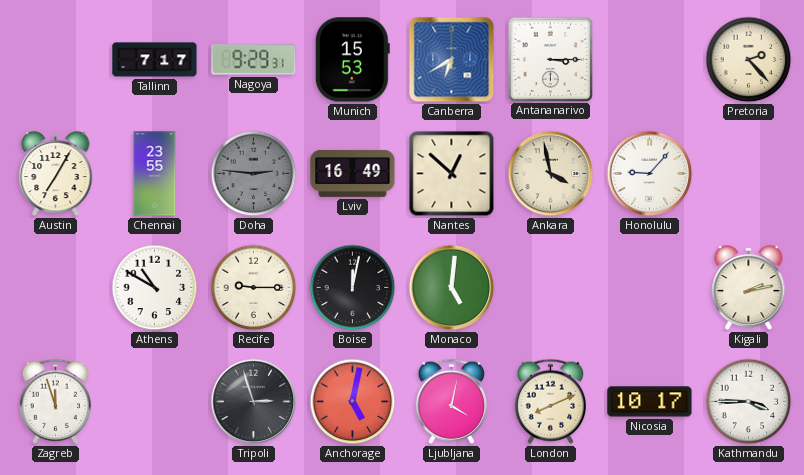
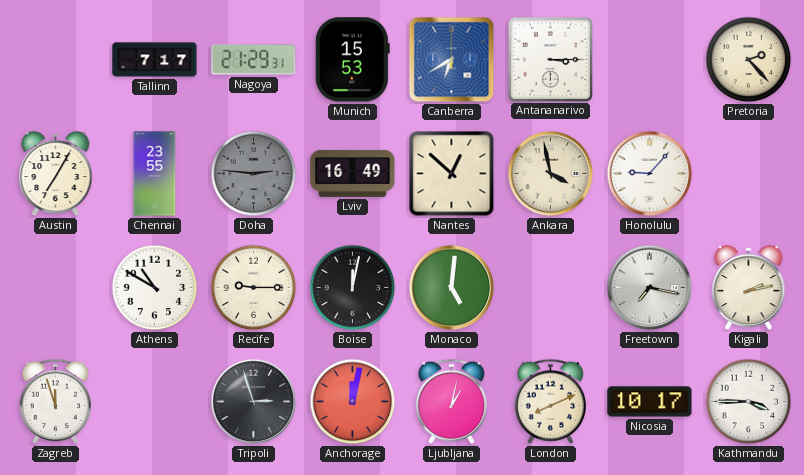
Nagoya: 9:29 -> 21:29
Freetown: none -> 7:17
Anchorage: 5:02 -> 12:02
Ljubljana: 4:02 -> 1:02
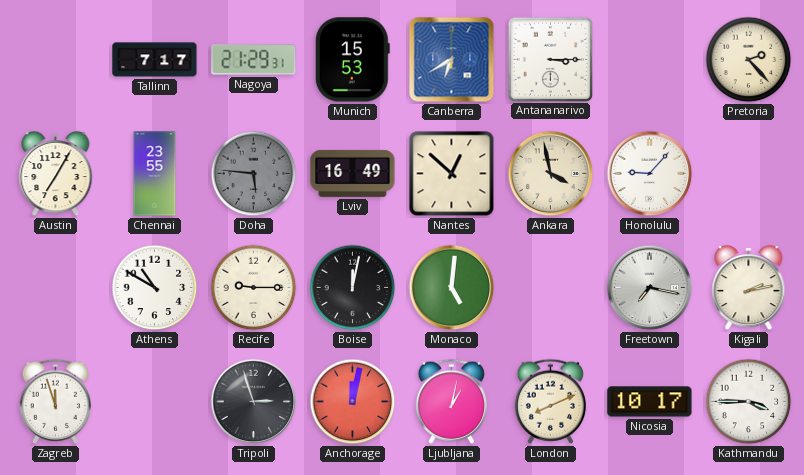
Doha: 2:46 -> 5:46
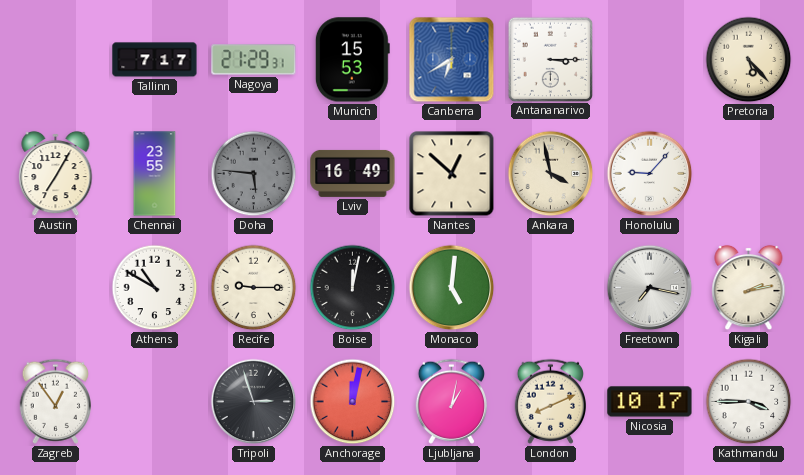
Pretoria: 2:23 -> 5:23
Zagreb: 11:57 -> 12:54
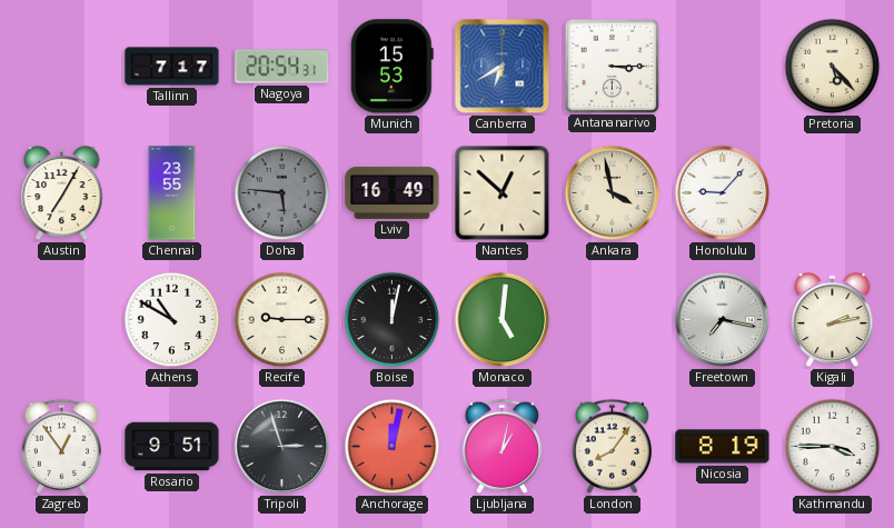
Nagoya: 21:29 -> 20:54
Rosario: none -> 9:51
London: 8:11 -> 8:06
Nicosia: 10:17 -> 8:19
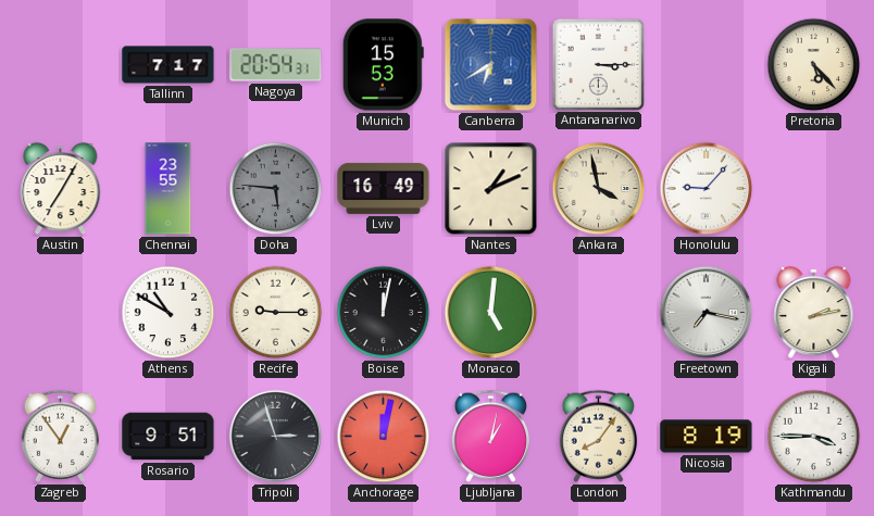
Nantes: 12:52 -> 1:11
